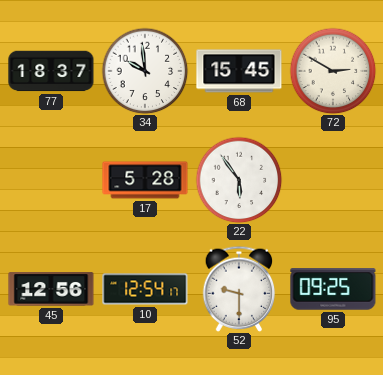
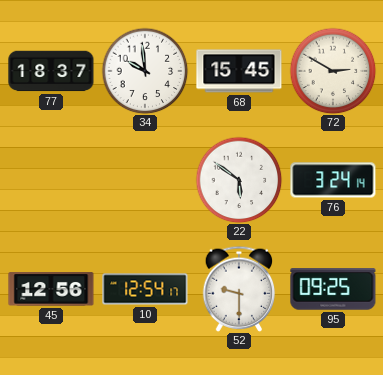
17: 5:28 -> none
22: 5:54 -> 5:51
76: none -> 3:24
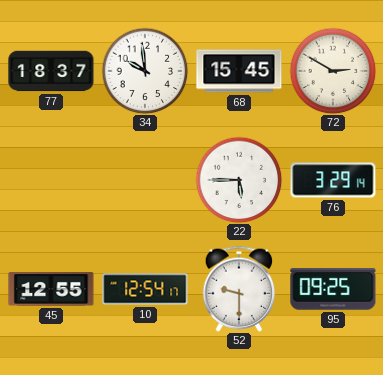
22: 5:51 -> 5:45
76: 3:24 -> 3:29
45: 12:56 -> 12:55
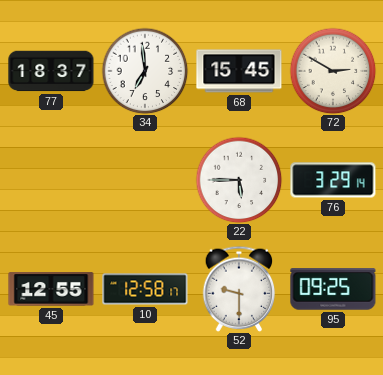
34: 9:59 -> 6:59
10: 12:54 -> 12:58
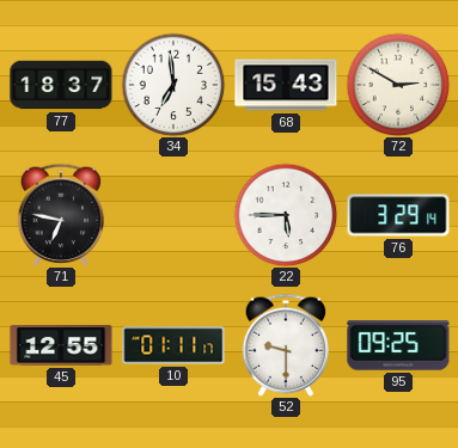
68: 15:45 -> 15:43
71: none -> 6:47
10: 12:58 -> 01:11
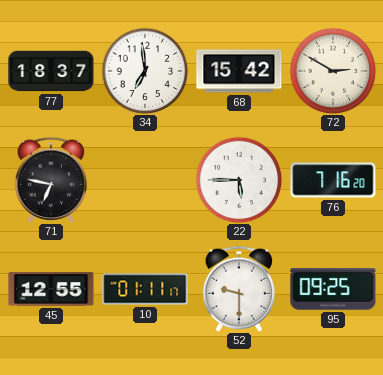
68: 15:43 -> 15:42
76: 3:29 -> 7:16
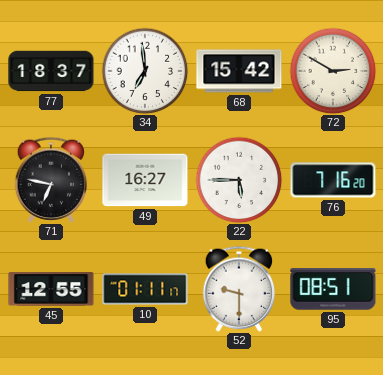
49: none -> 16:27
95: 09:25 -> 08:51
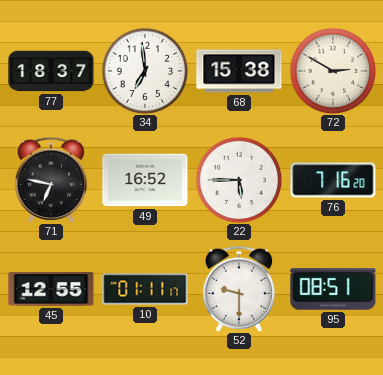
68: 15:42 -> 15:38
49: 16:27 -> 16:52
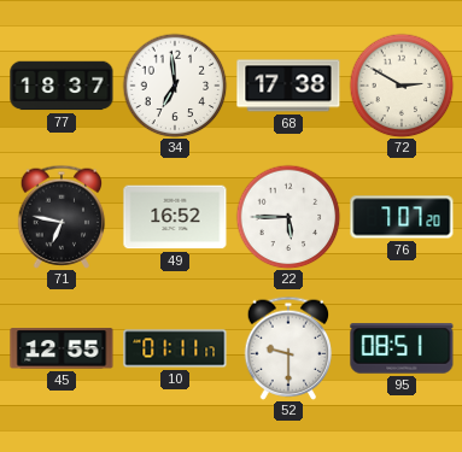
68: 15:38 -> 17:38
76: 7:16 -> 7:07
